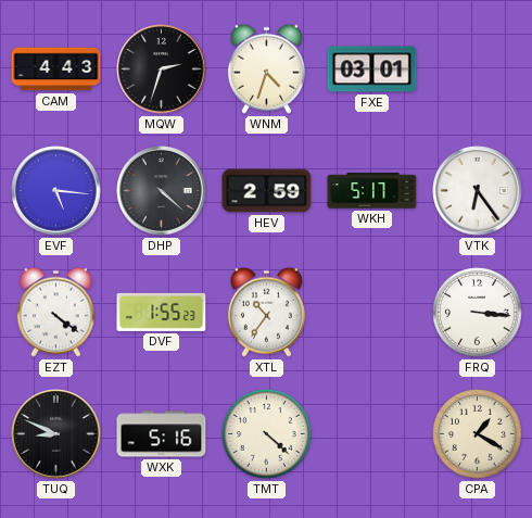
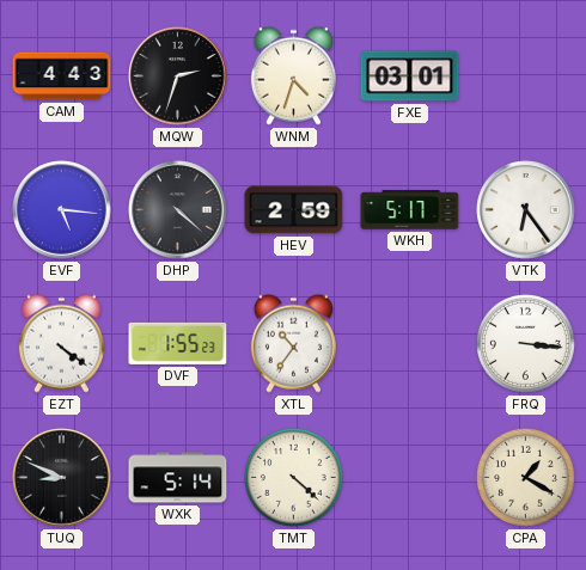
WXK: 5:16 -> 5:14
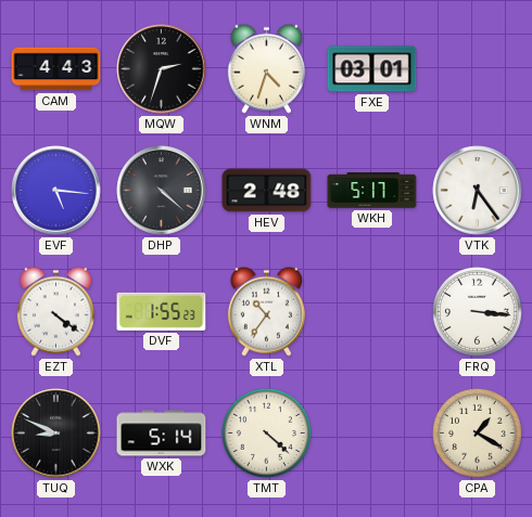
HEV: 2:59 -> 2:48
